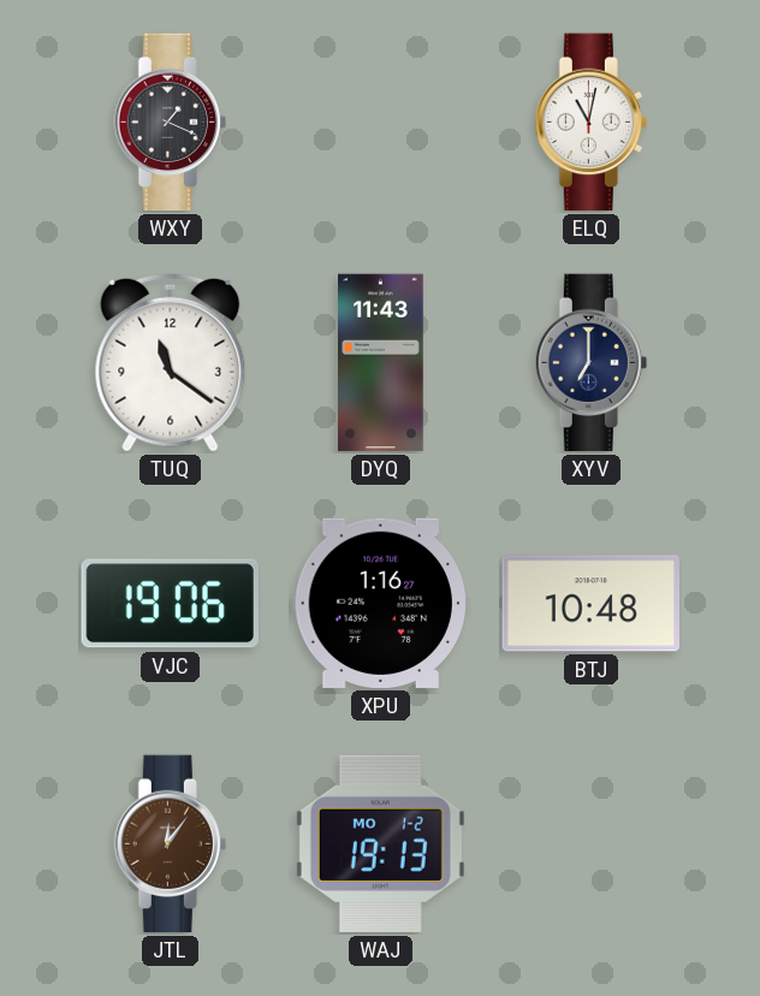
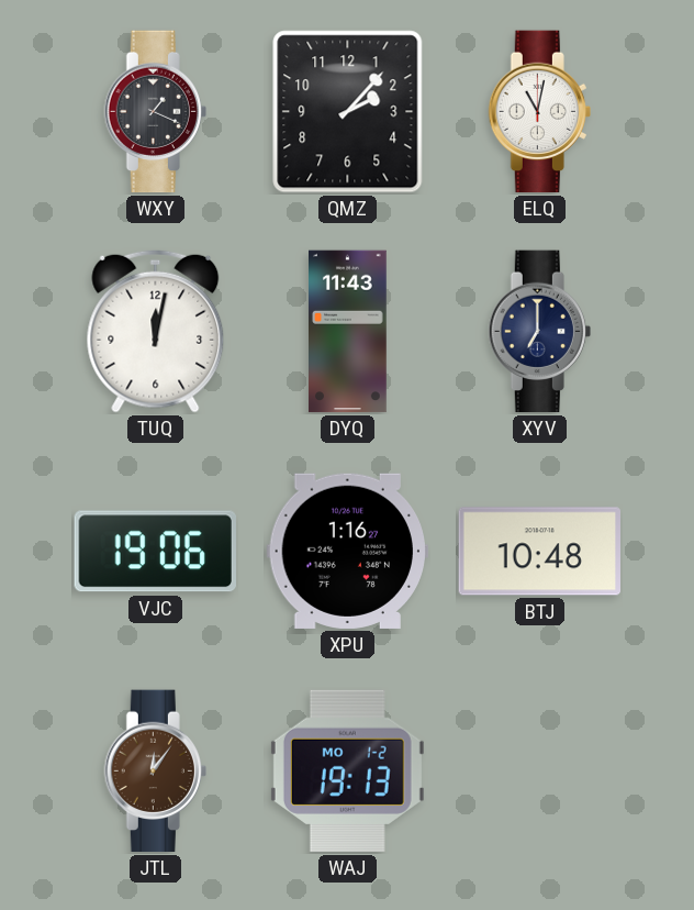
QMZ: none -> 2:07
TUQ: 11:21 -> 12:02
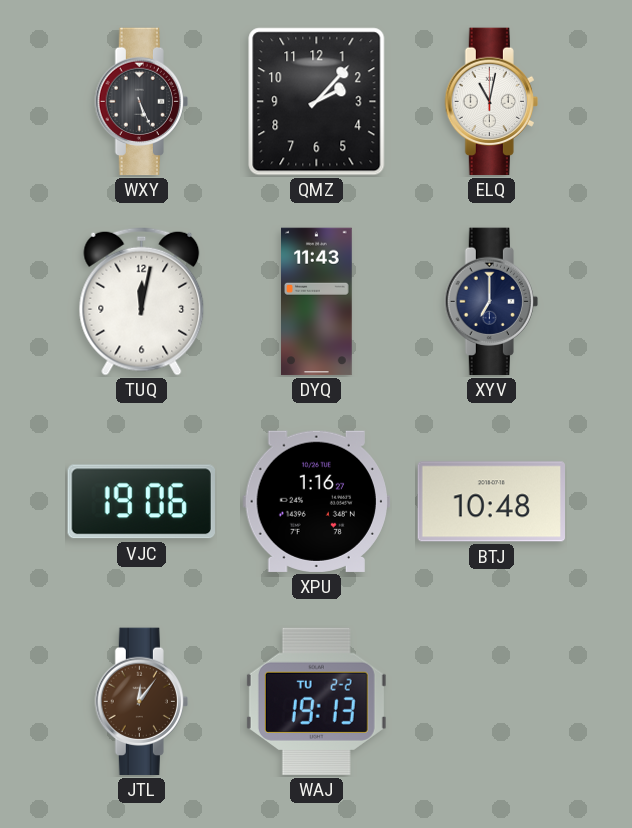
WXY: 1:19 -> 5:26
WAJ date: MO 1-2 -> TU 2-2
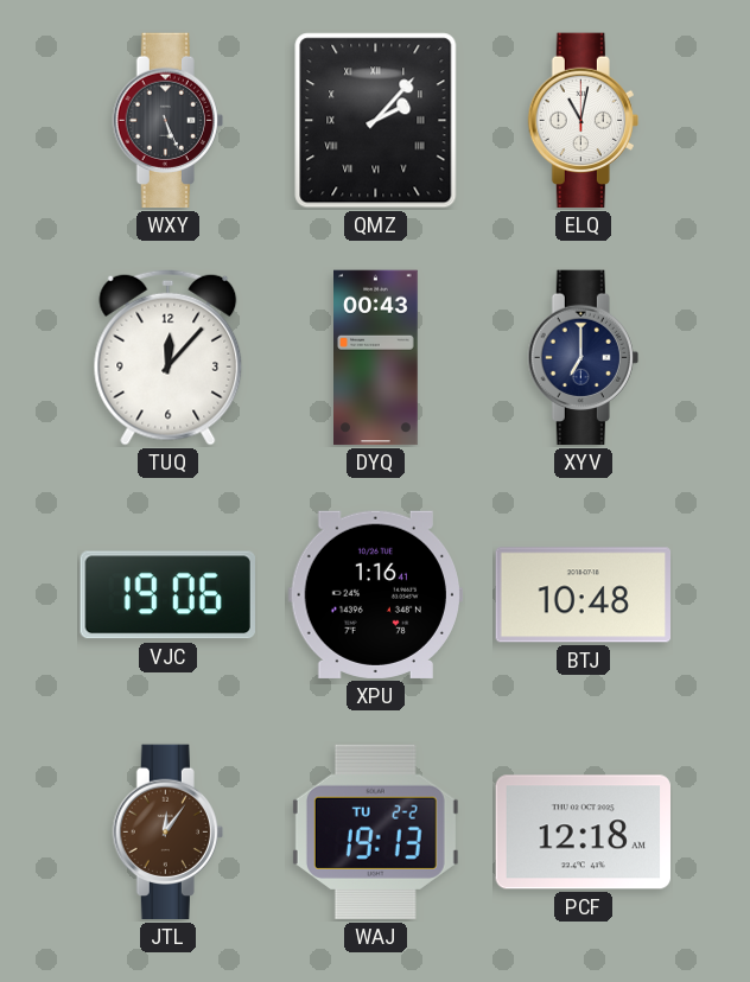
QMZ numerals: Arabic -> Roman
TUQ: 12:02 -> 12:07
DYQ: 11:43 -> 00:43
XPU: 1:16:27 -> 1:16:41
PCF: none -> 12:18
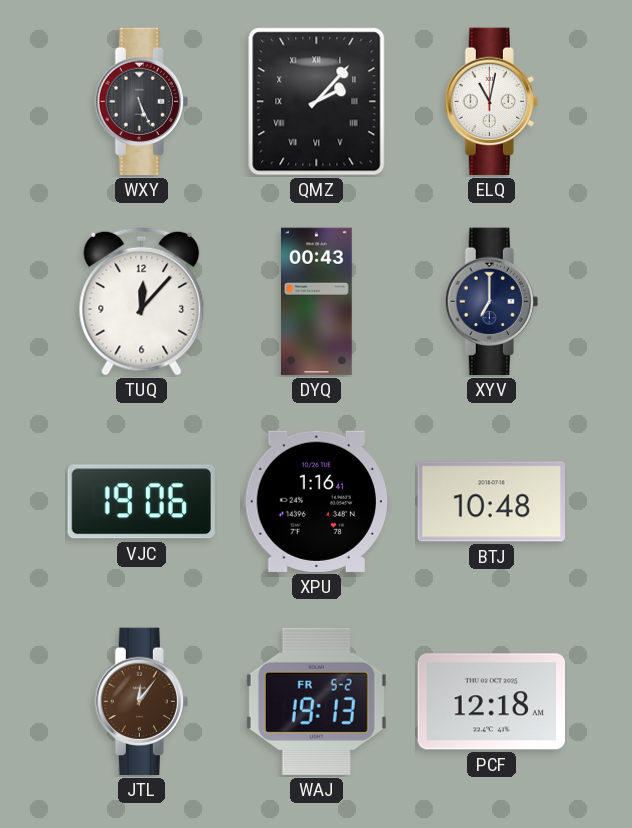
WAJ date: TU 2-2 -> FR 5-2
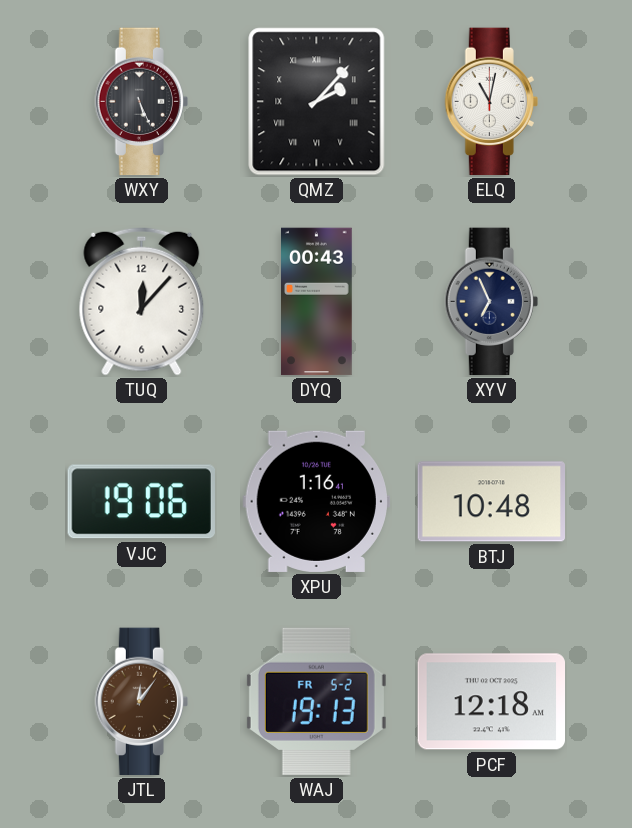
XYV: 7:00 -> 6:56
